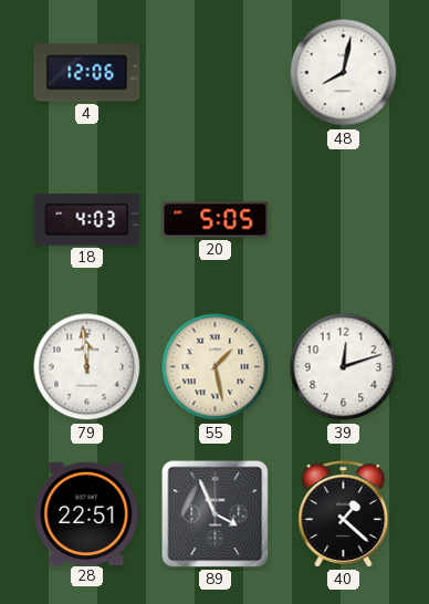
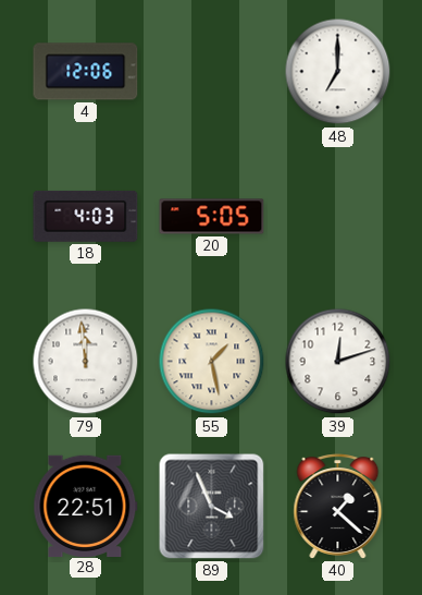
48: 8:02 -> 7:00
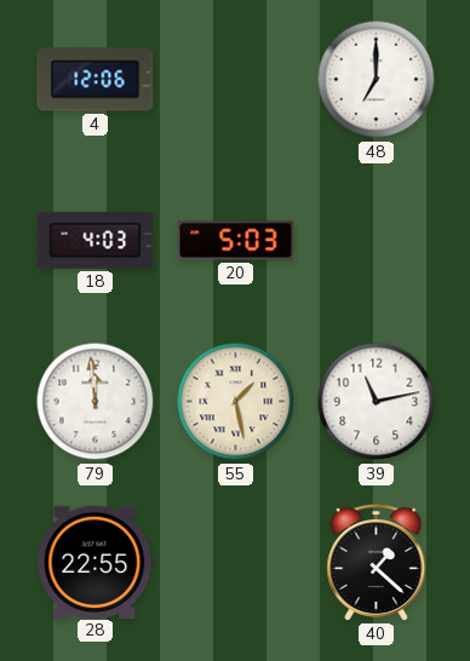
20: 5:05 -> 5:03
39: 12:12 -> 11:13
28: 22:51 -> 22:55
89: 3:56 -> none
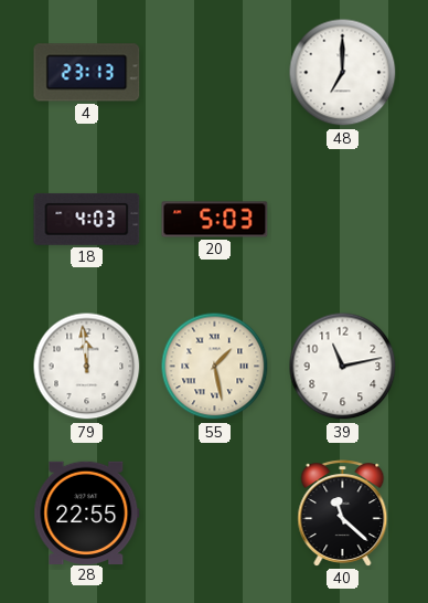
4: 12:06 -> 23:13
40: 1:22 -> 11:22
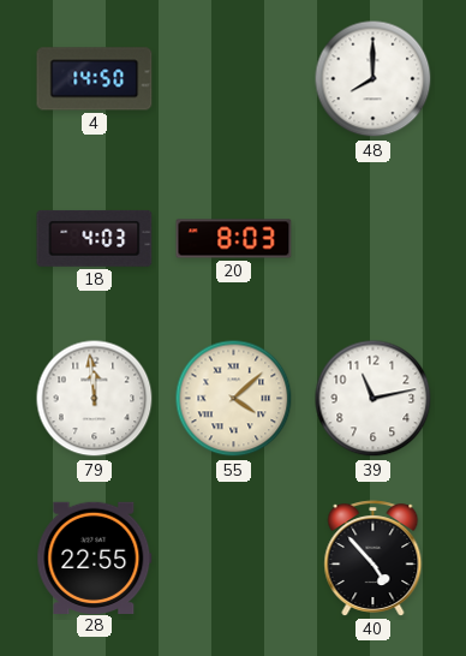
4: 23:13 -> 14:50
48: 7:00 -> 8:00
20: 5:03 -> 8:03
55: 1:28 -> 4:08
40: 11:22 -> 4:53
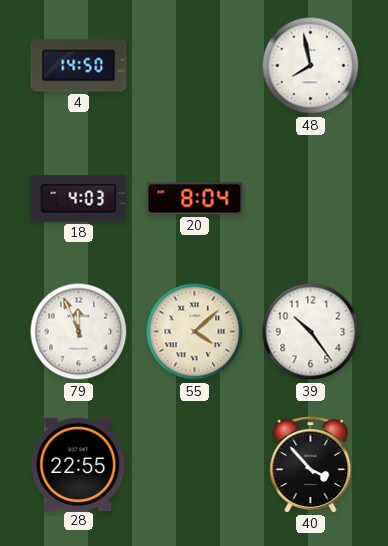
48: 8:00 -> 7:58
20: 8:03 -> 8:04
79: 11:59 -> 11:56
39: 11:13 -> 10:24
40: 4:53 -> 3:53
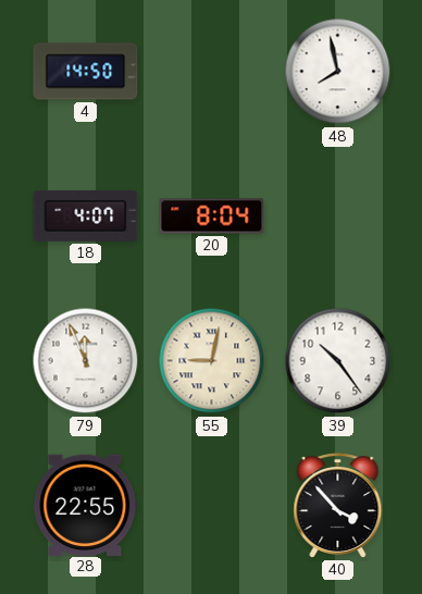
18: 4:03 -> 4:07
55: 4:08 -> 9:02
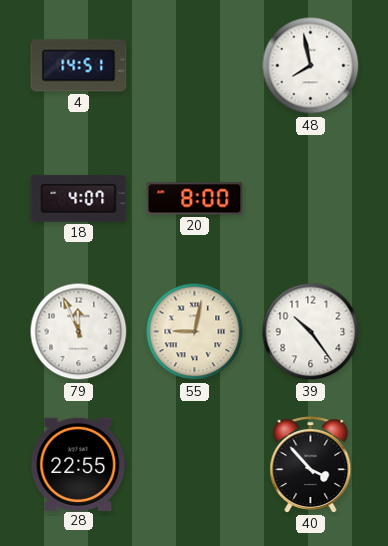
4: 14:50 -> 14:51
20: 8:04 -> 8:00
